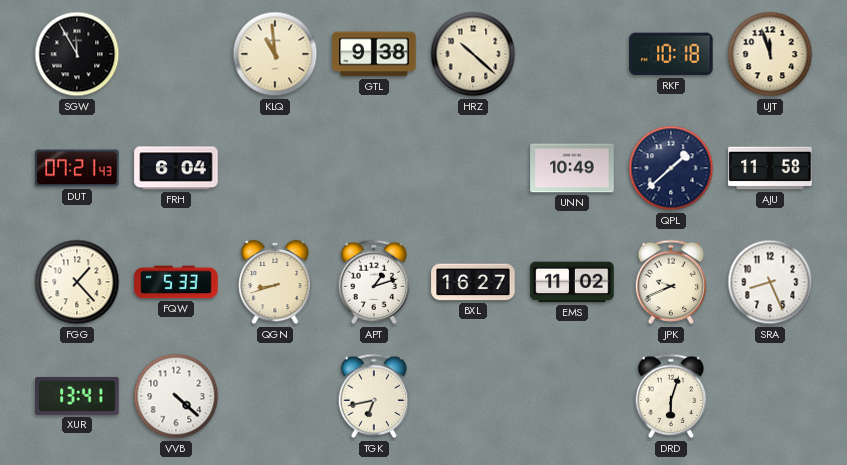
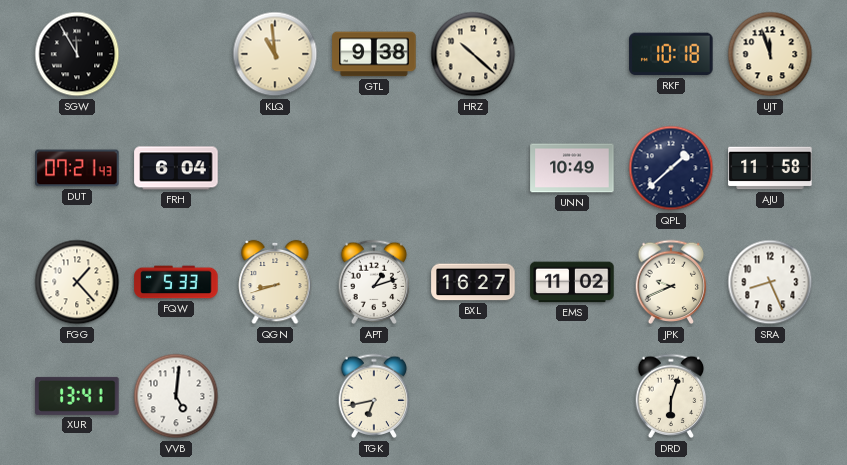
VVB: 4:22 -> 5:01
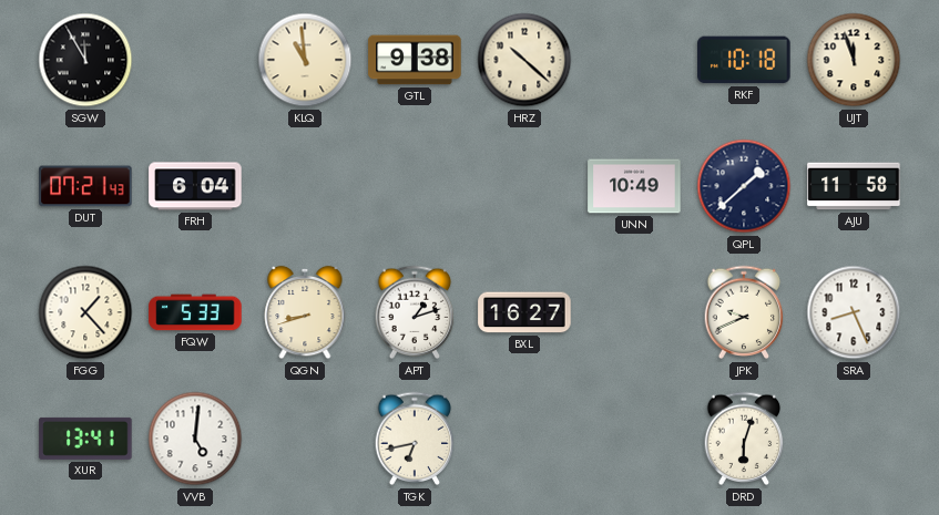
EMS: 11:02 -> none
